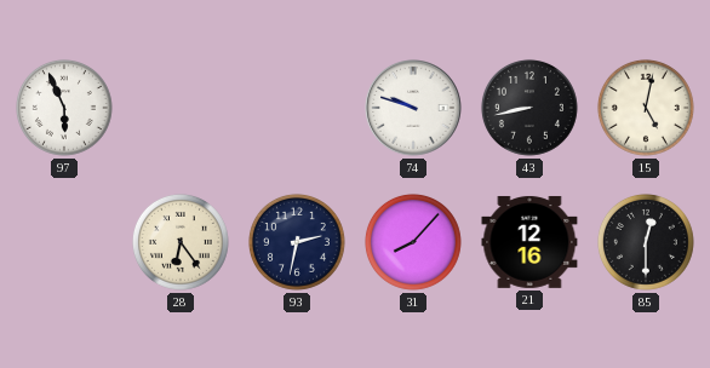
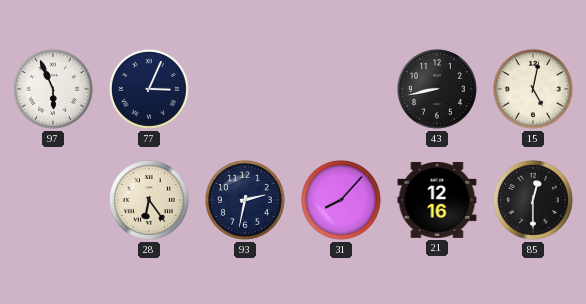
77: none -> 3:04
74: 9:48 -> none
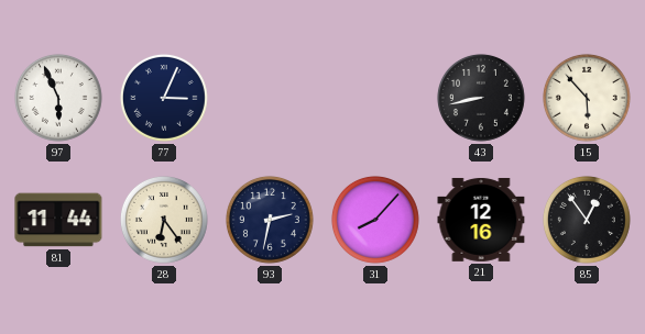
15: 5:02 -> 5:53
81: none -> 11:44
85: 12:30 -> 12:54
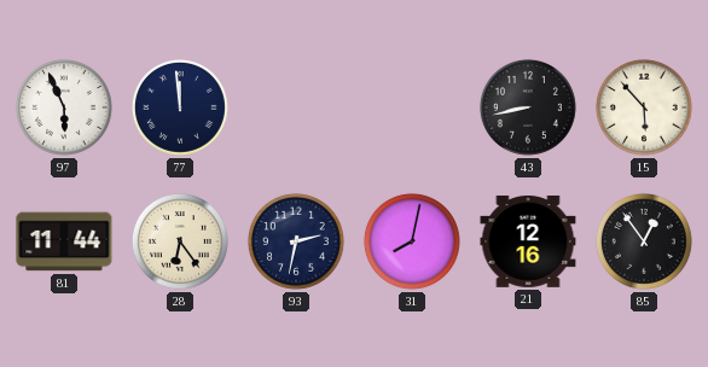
77: 3:04 -> 11:59
31: 8:07 -> 8:02
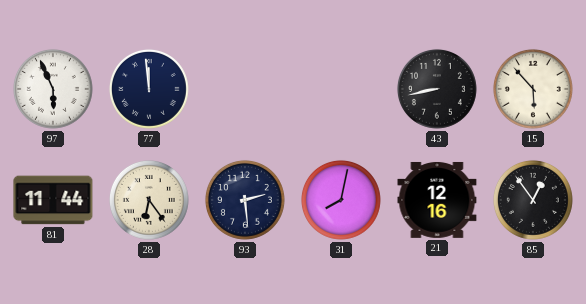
93: 2:32 -> 2:29
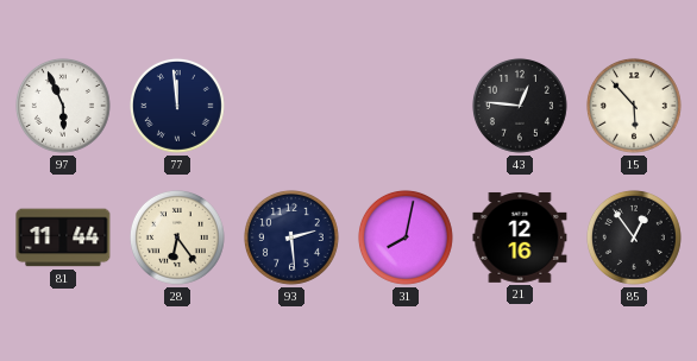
43: 8:43 -> 12:46
